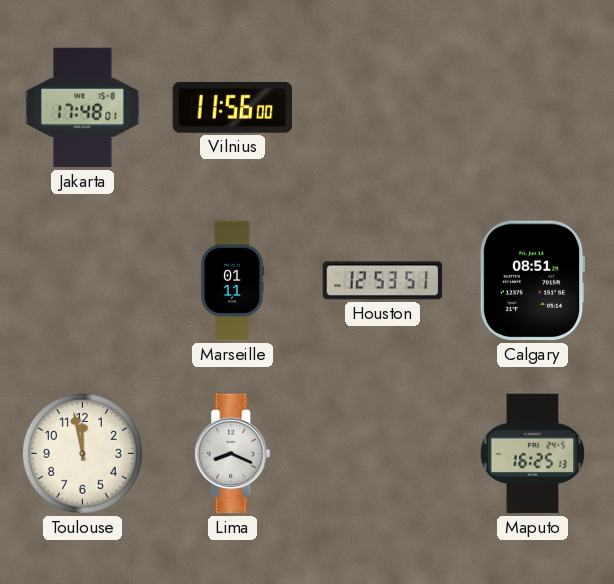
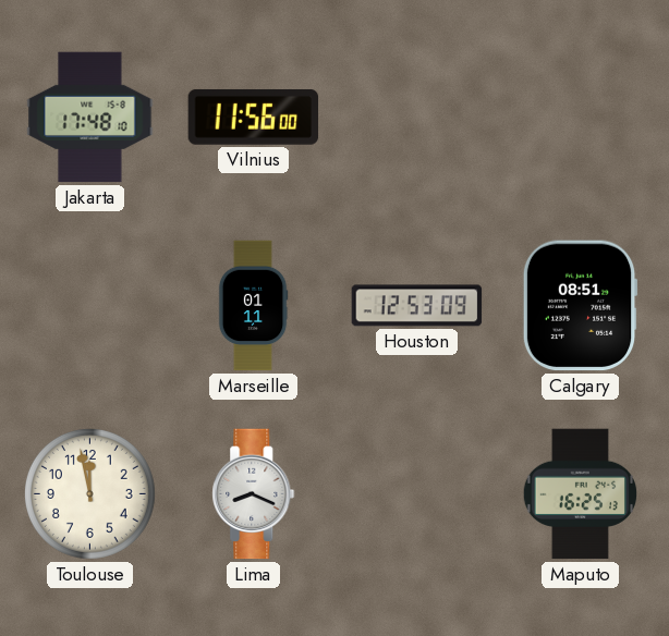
Jakarta: 17:48:01 -> 17:48:10
Houston: 12:53:51 -> 12:53:09
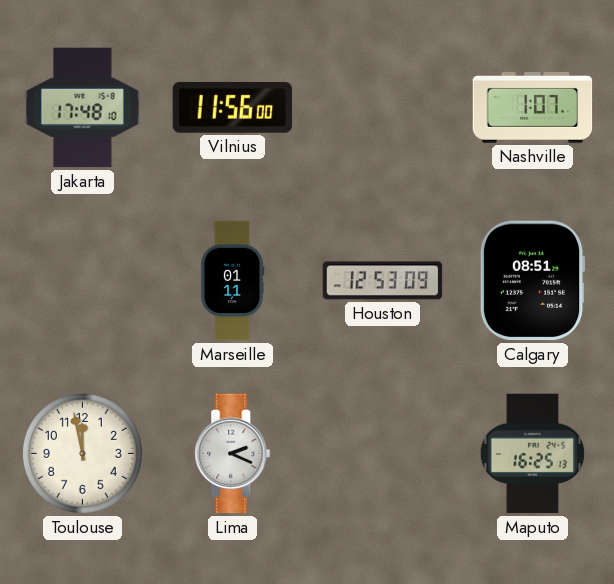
Nashville: none -> 1:07
Lima: 8:19 -> 2:19
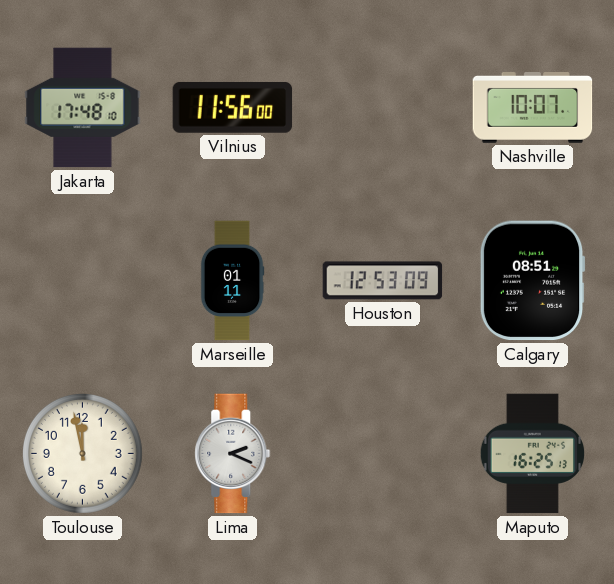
Nashville: 1:07 -> 10:07
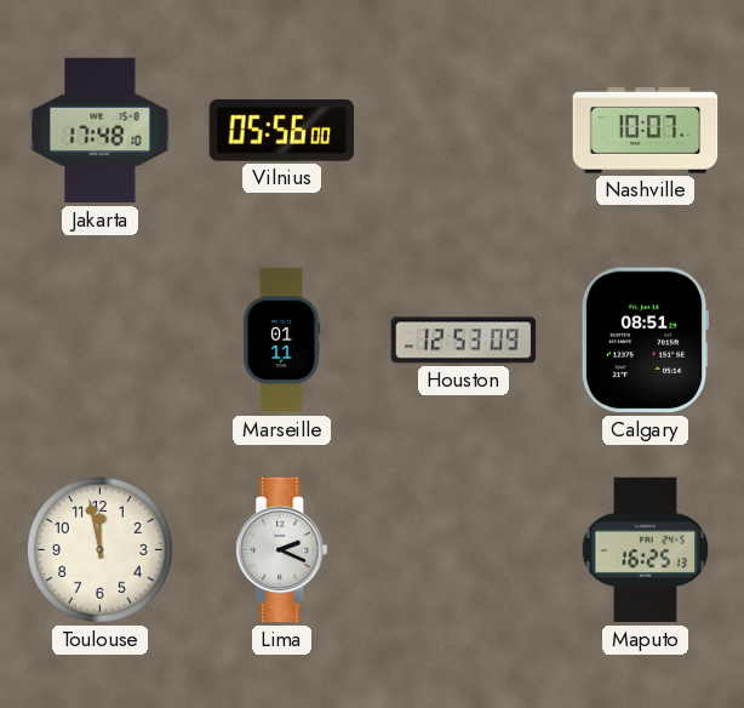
Vilnius: 11:56 -> 05:56
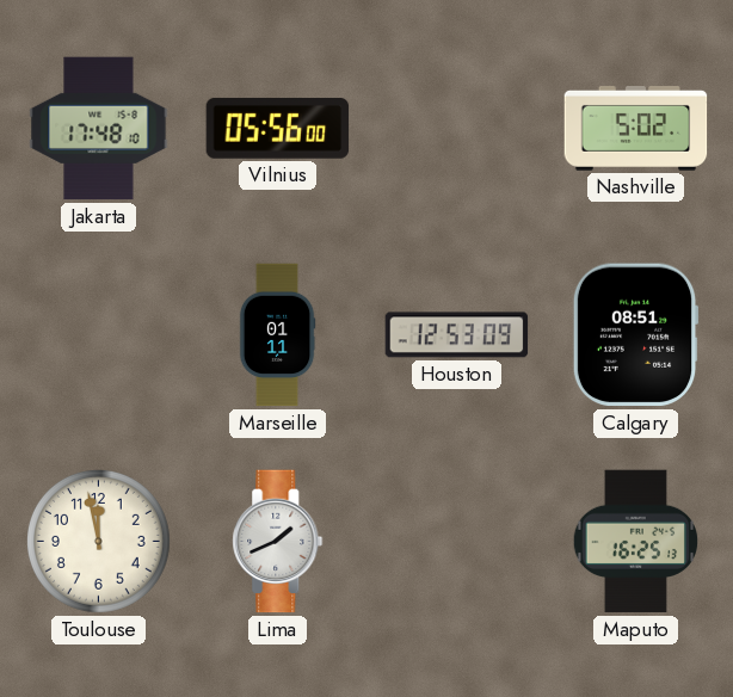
Nashville: 10:07 -> 5:02
Lima: 2:19 -> 1:41
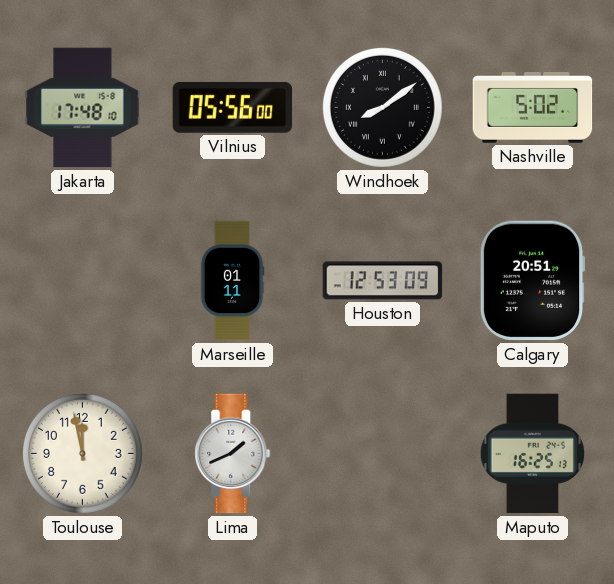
Windhoek: none -> 8:09
Calgary: 08:51 -> 20:51
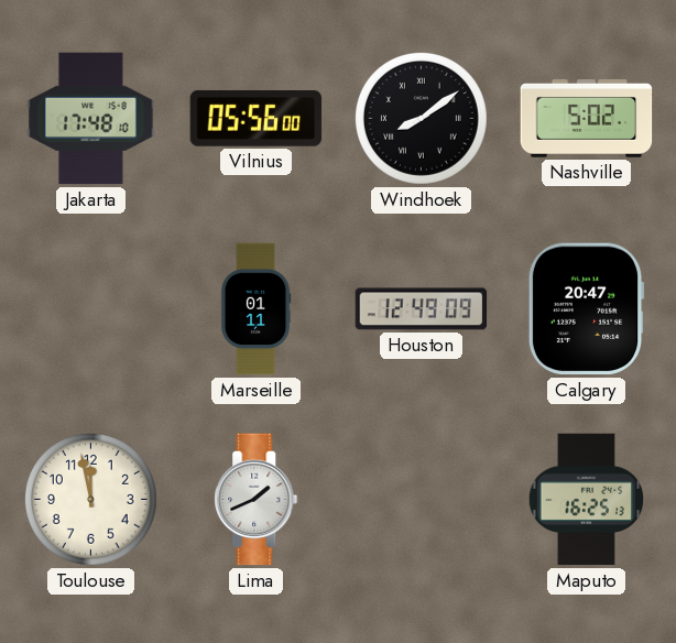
Houston: 12:53 -> 12:49
Calgary: 20:51 -> 20:47
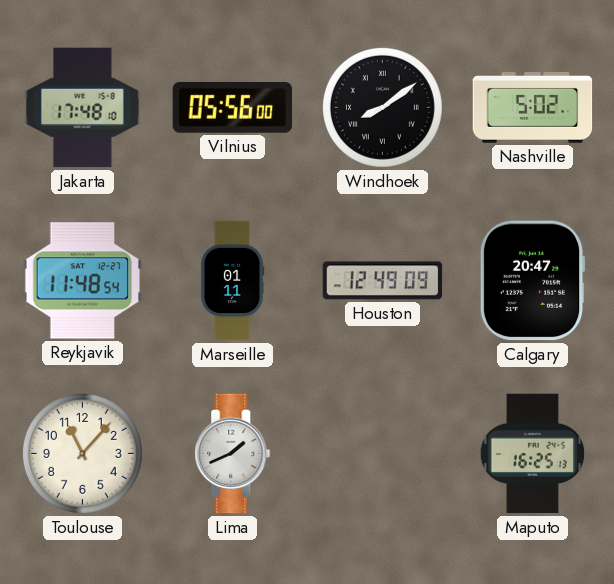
Reykjavik: none -> 11:48
Toulouse: 11:58 -> 11:07
